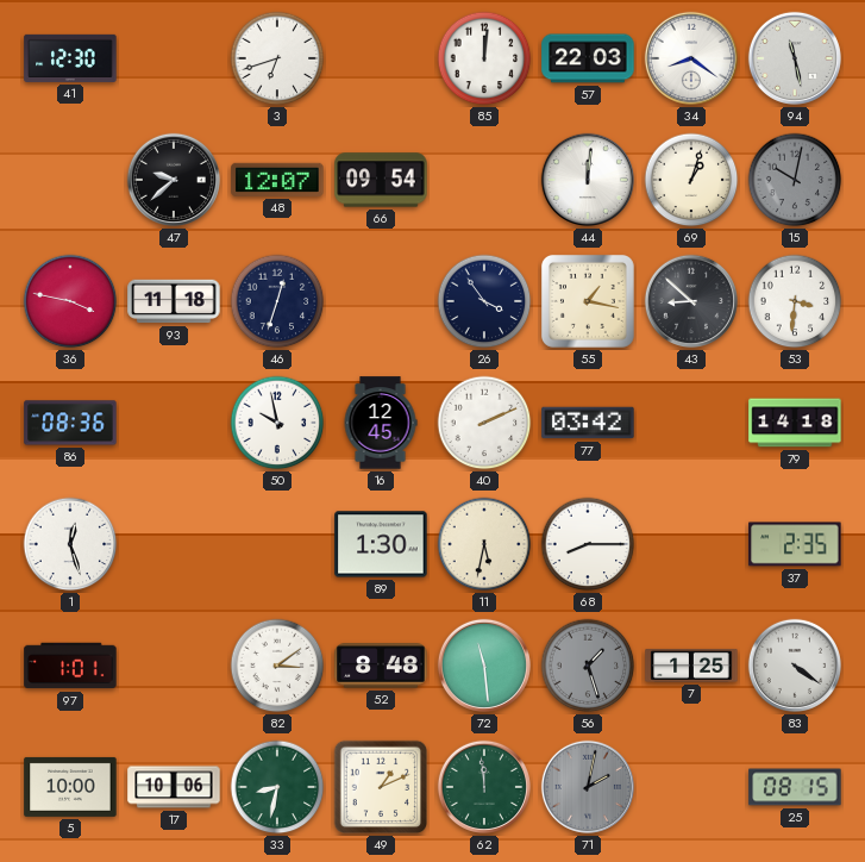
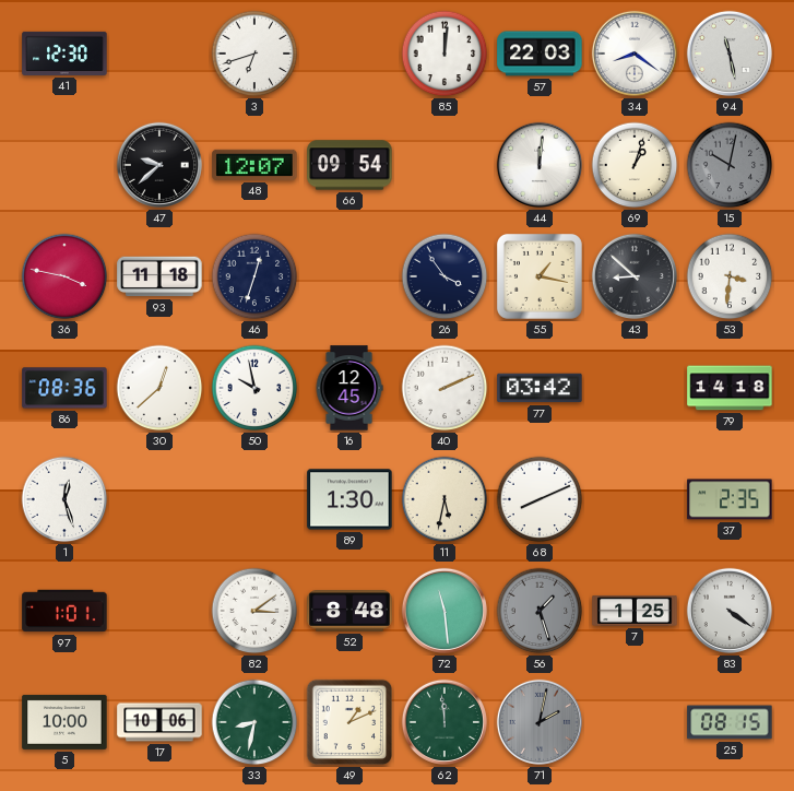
30: none -> 12:38
68: 8:15 -> 8:11
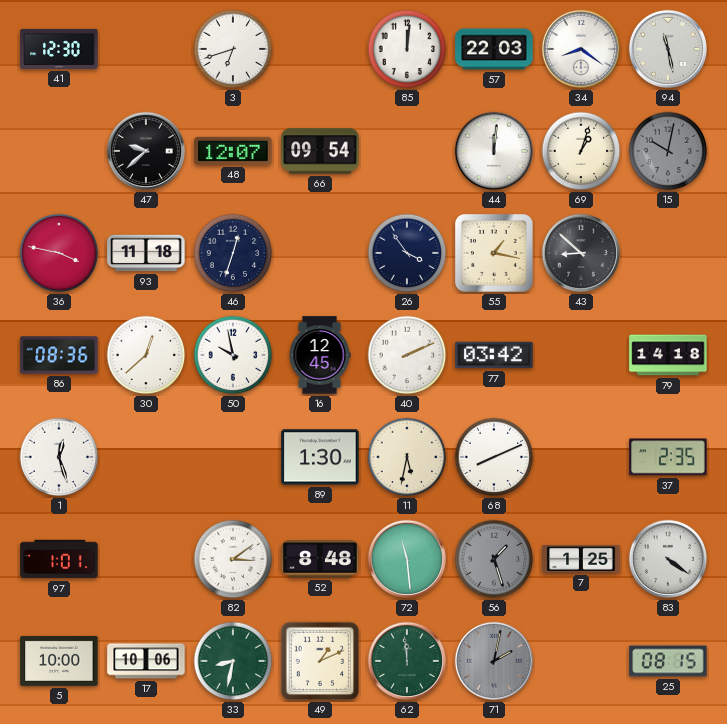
53: 3:31 -> none
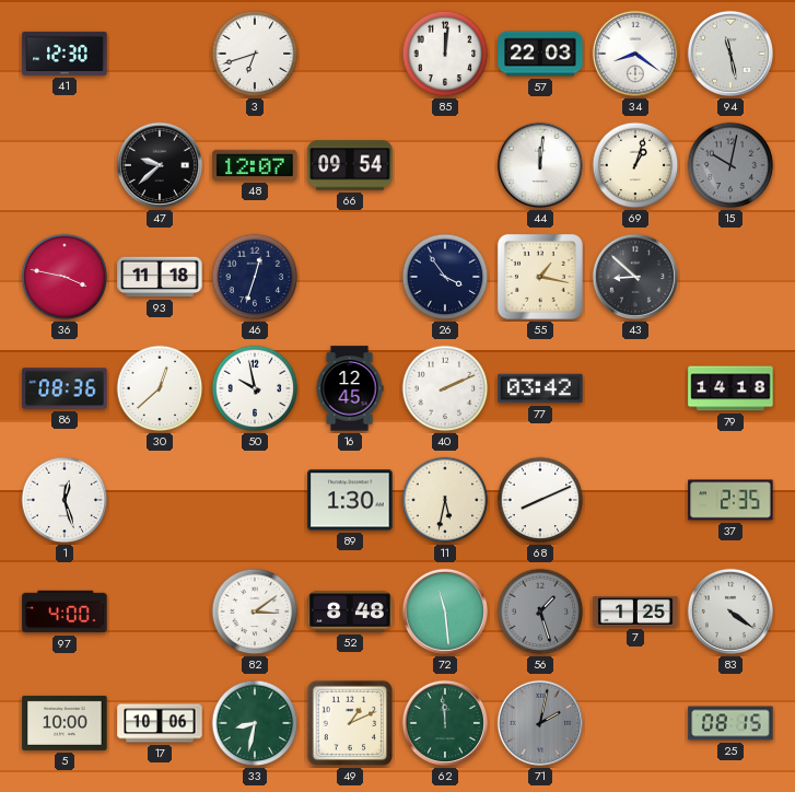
97: 1:01 -> 4:00
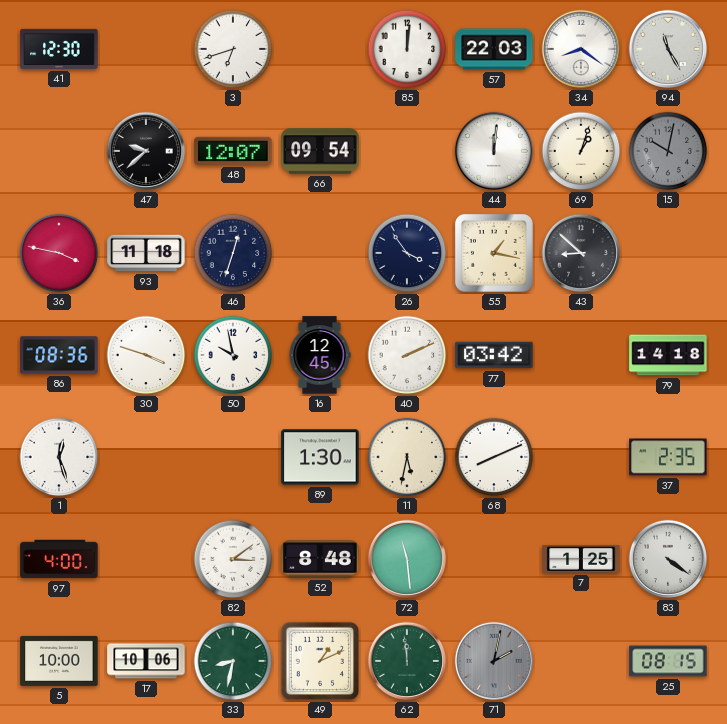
94: 11:28 -> 11:25
30: 12:38 -> 3:48
56: 1:27 -> none
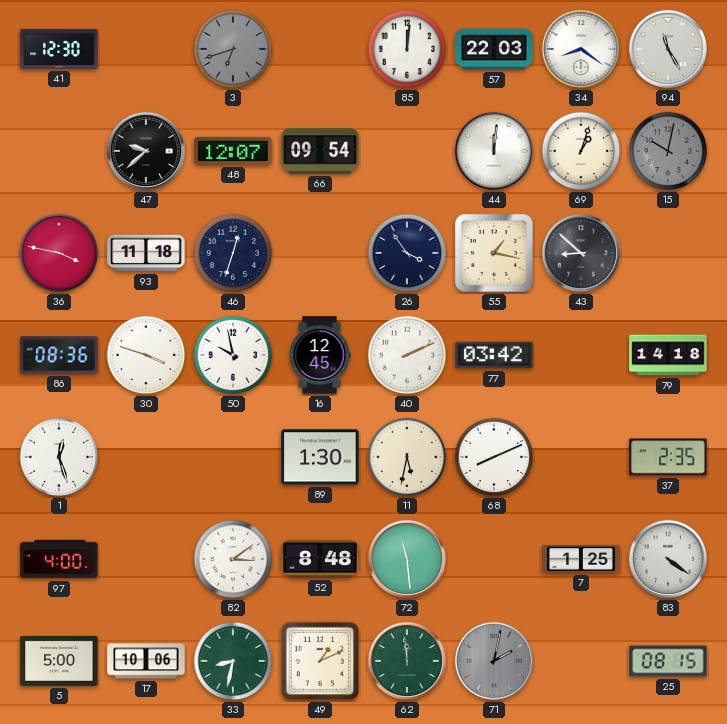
3 dial: white -> grey
5: 10:00 -> 5:00
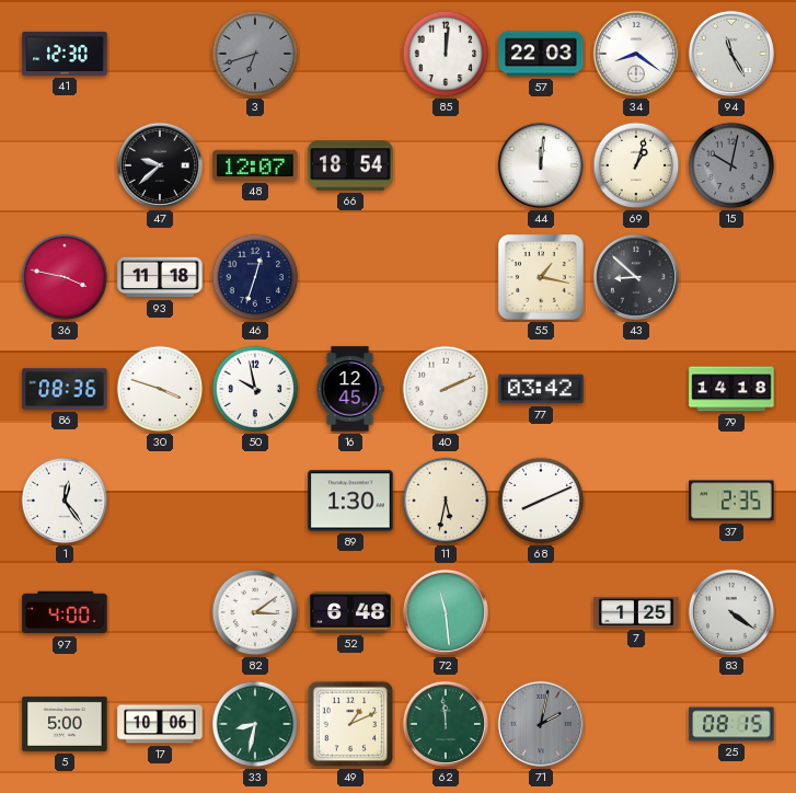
66: 09:54 -> 18:54
26: 3:54 -> none
1: 12:27 -> 12:24
52: 8:48 -> 6:48
